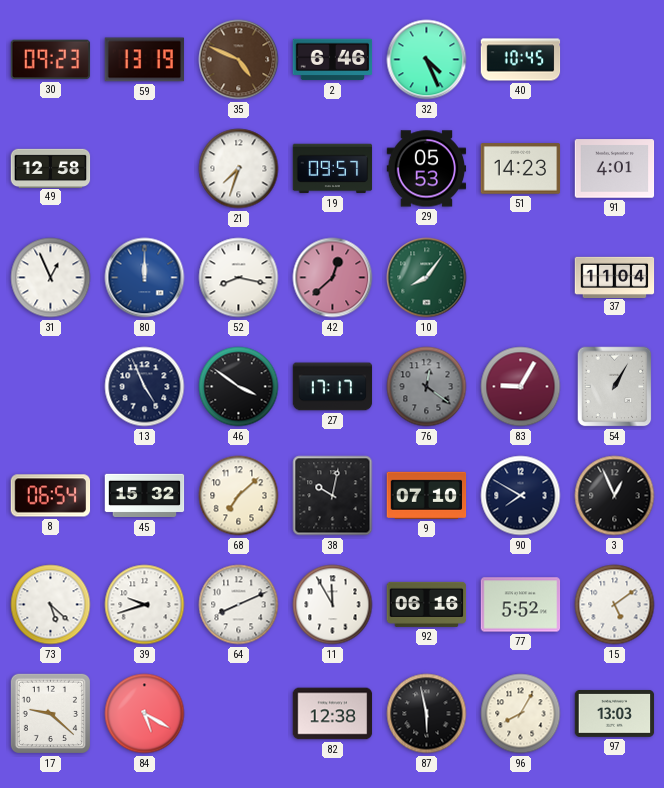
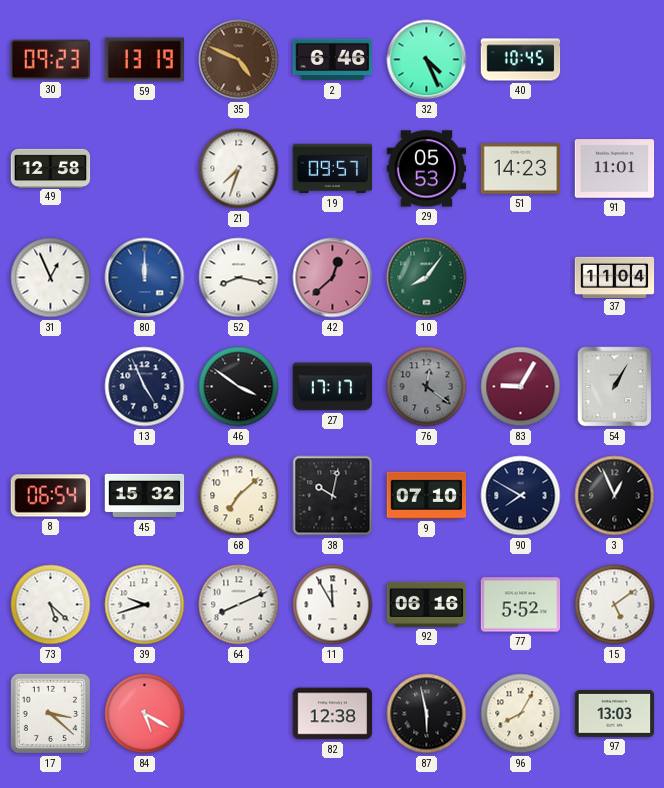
91: 4:01 -> 11:01
17: 9:22 -> 3:22
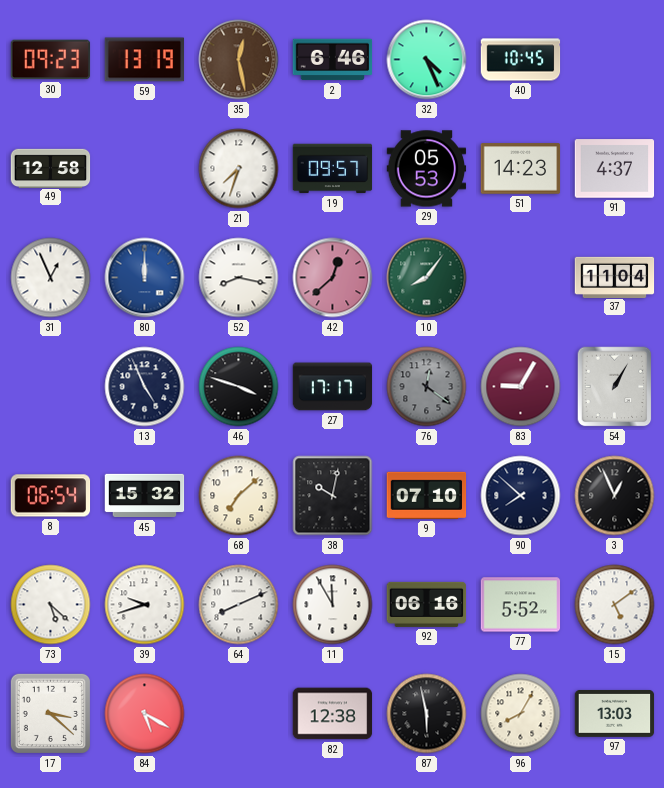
35: 4:49 -> 12:28
91: 11:01 -> 4:37
46: 3:51 -> 3:48
90: 7:50 -> 7:52
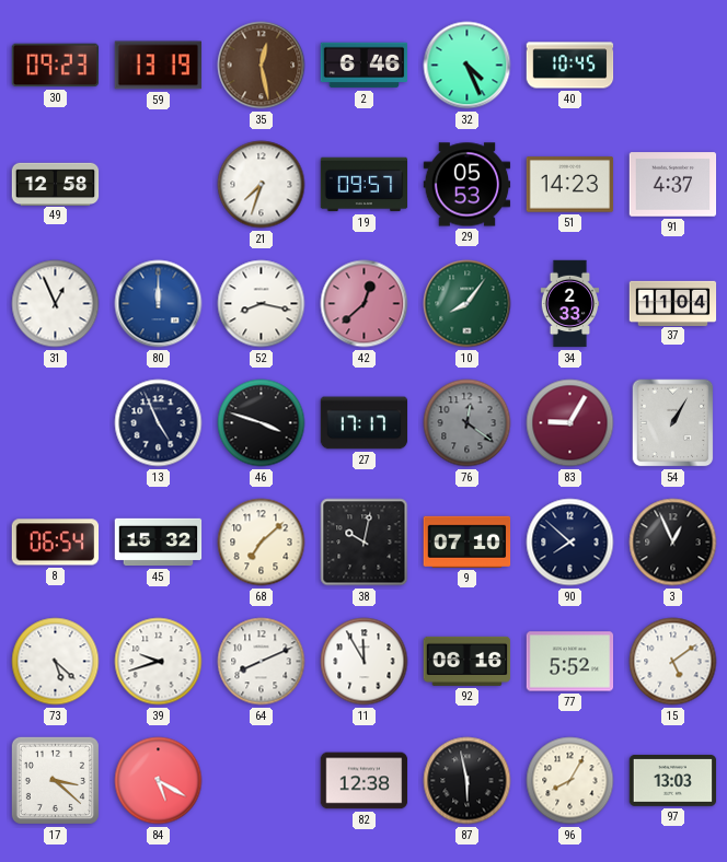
34: none -> 2:33
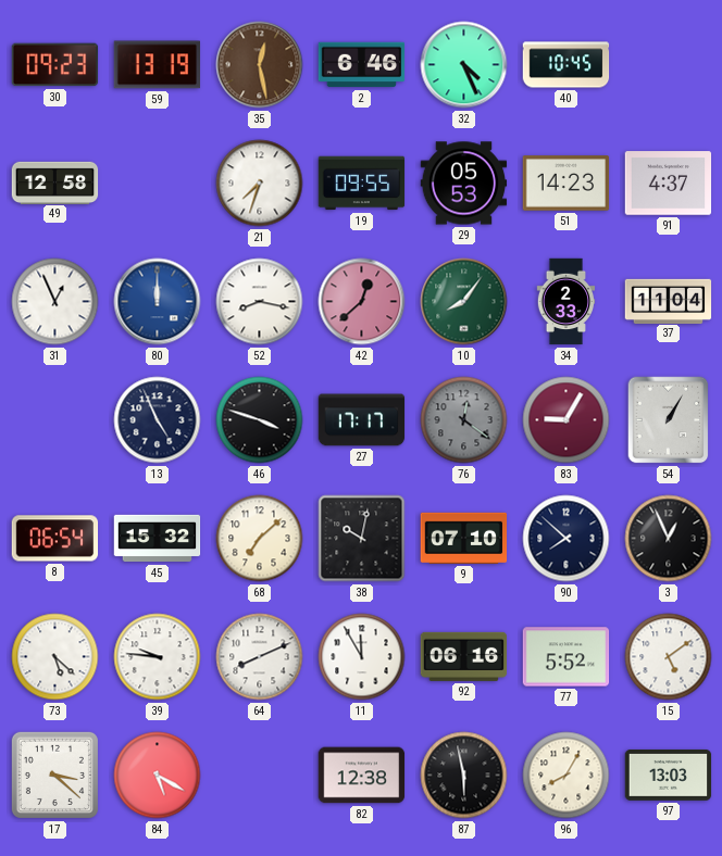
19: 09:57 -> 09:55
39: 9:42 -> 9:46
